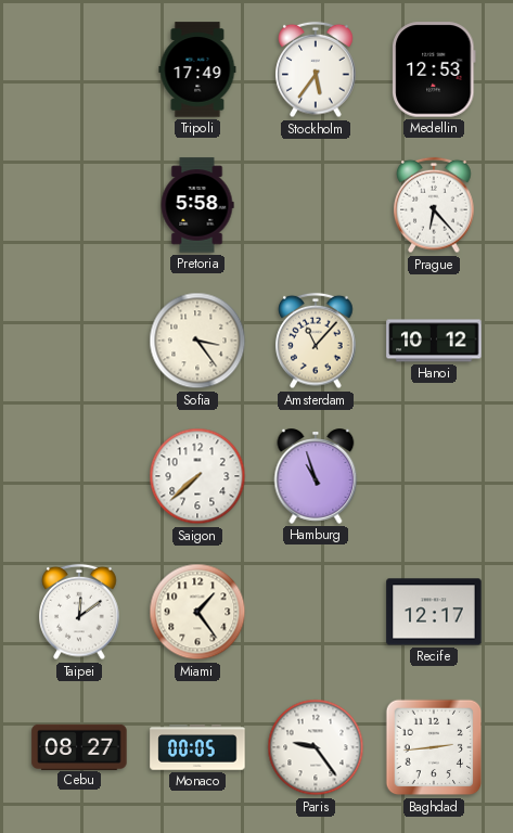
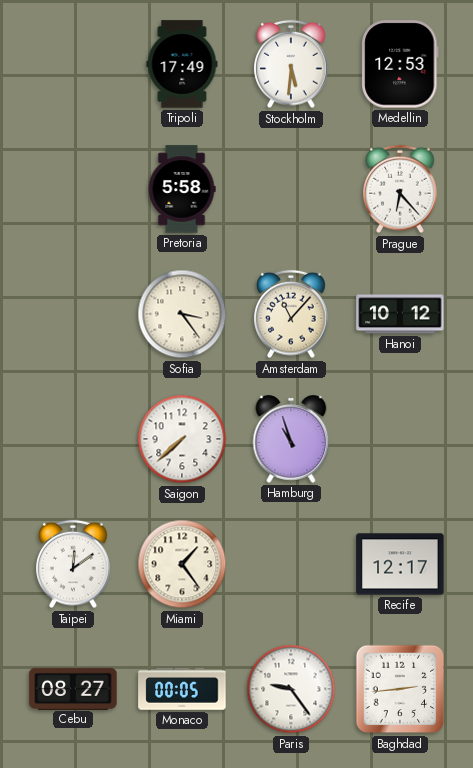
Stockholm: 5:36 -> 5:31
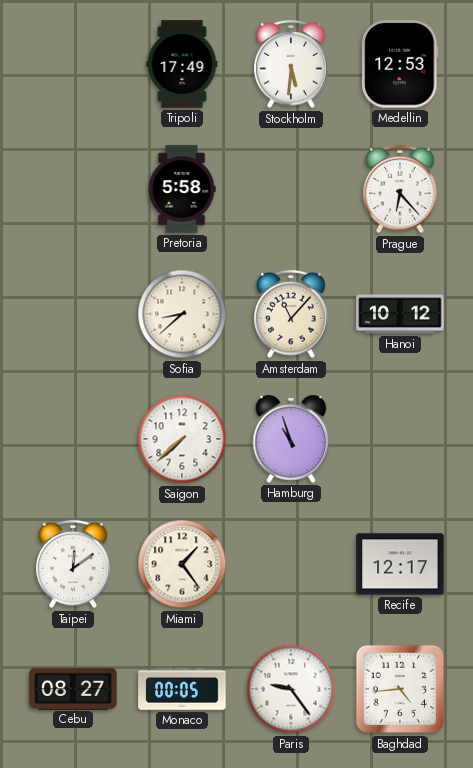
Sofia: 3:24 -> 8:38
Baghdad: 2:44 -> 4:44
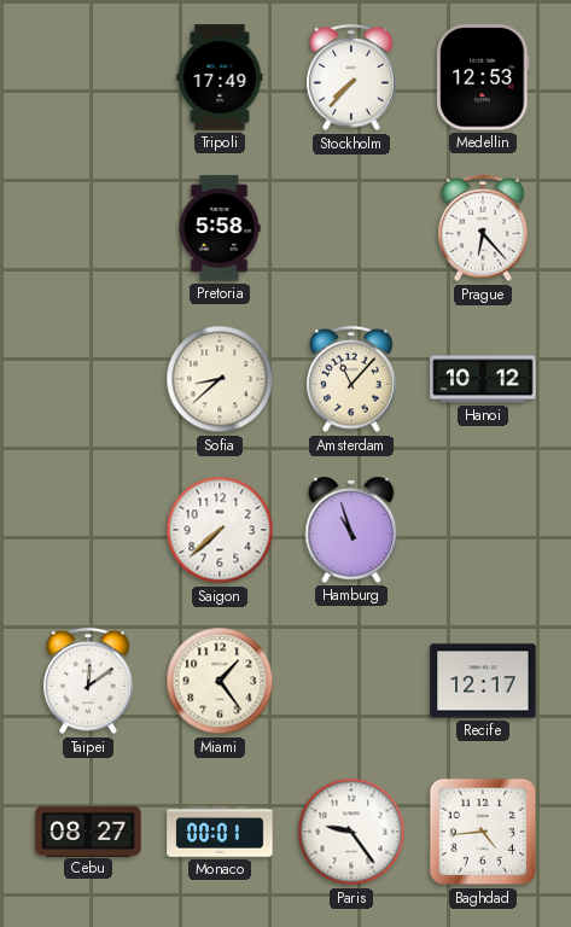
Stockholm: 5:31 -> 7:37
Monaco: 00:05 -> 00:01
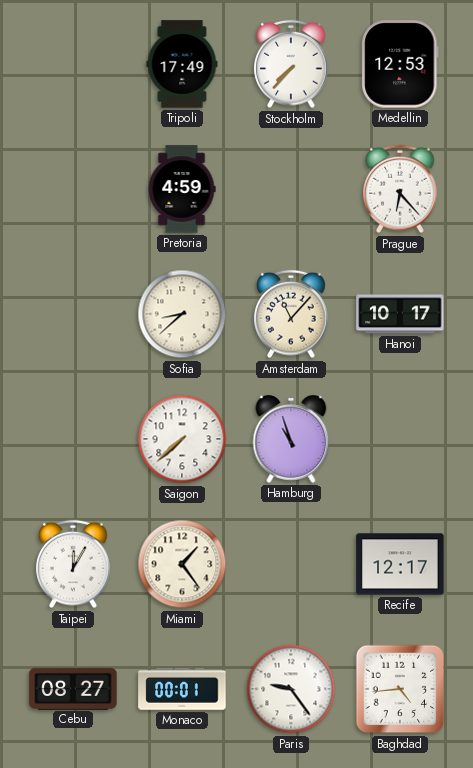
Pretoria: 5:58 -> 4:59
Hanoi: 10:12 -> 10:17
Taipei: 12:09 -> 12:05
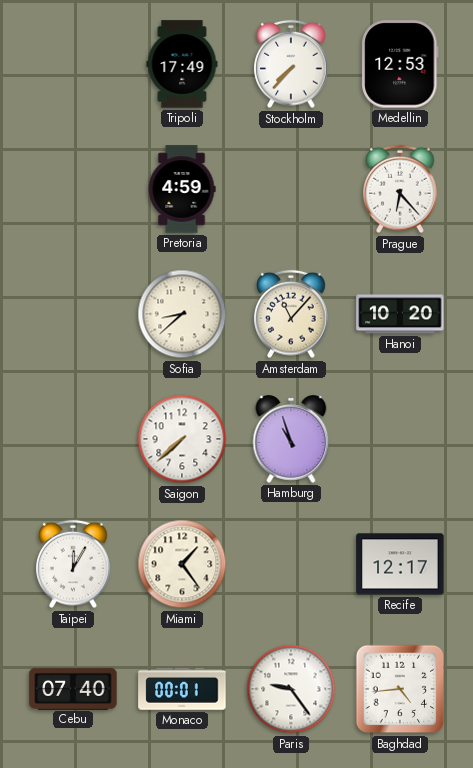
Hanoi: 10:17 -> 10:20
Cebu: 08:27 -> 07:40
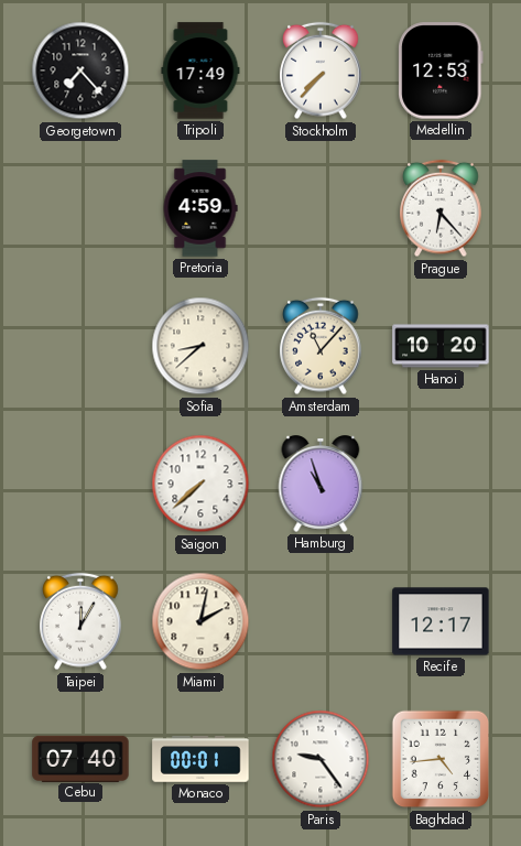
Georgetown: none -> 7:23
Miami: 1:24 -> 2:02
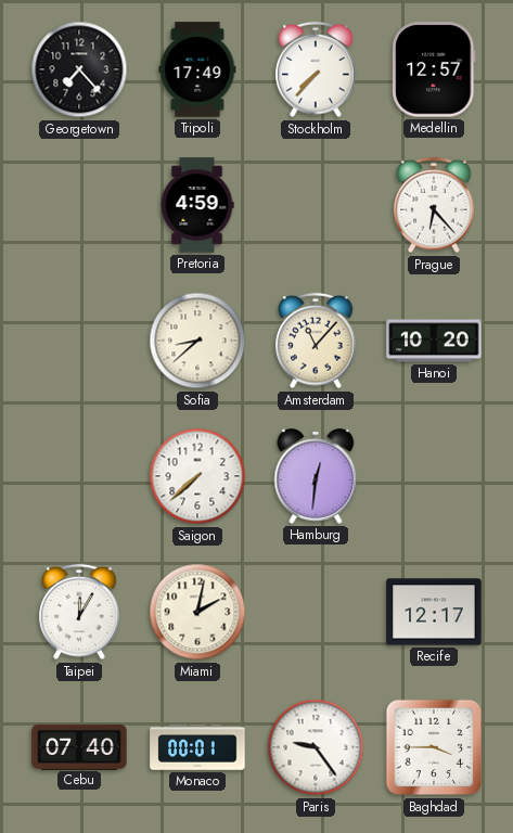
Medellin: 12:53 -> 12:57
Hamburg: 10:57 -> 12:31
Baghdad: 4:44 -> 3:45
